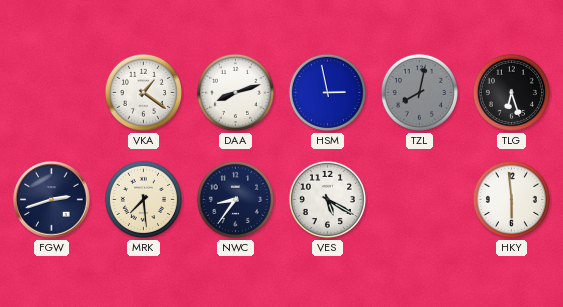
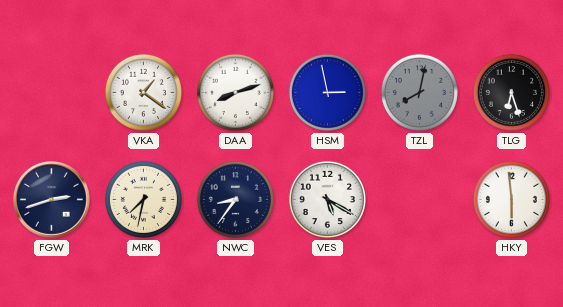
MRK: 7:29 -> 7:32
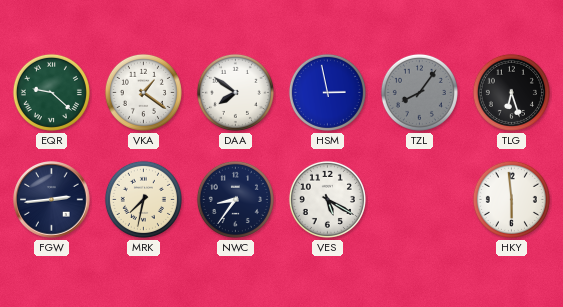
EQR: none -> 9:22
DAA: 8:12 -> 7:51
TZL: 8:02 -> 8:06
FGW: 2:42 -> 2:44
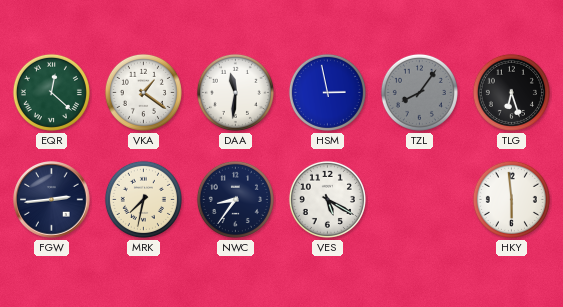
EQR: 9:22 -> 12:22
DAA: 7:51 -> 11:31
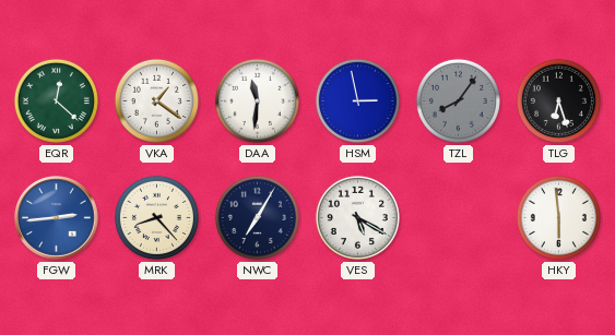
FGW dial: navy -> blue
MRK: 7:32 -> 8:23
NWC: 8:36 -> 7:05
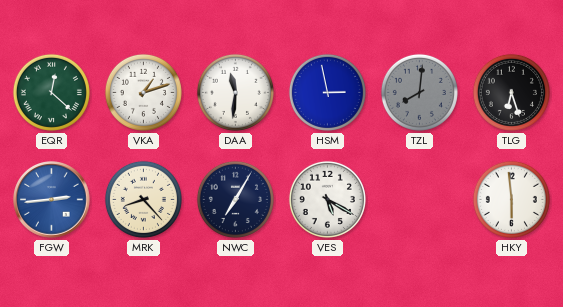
VKA: 1:21 -> 1:12
TZL: 8:06 -> 8:01
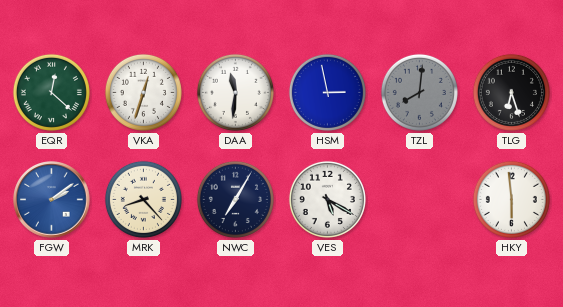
VKA: 1:12 -> 12:33
FGW: 2:44 -> 2:09
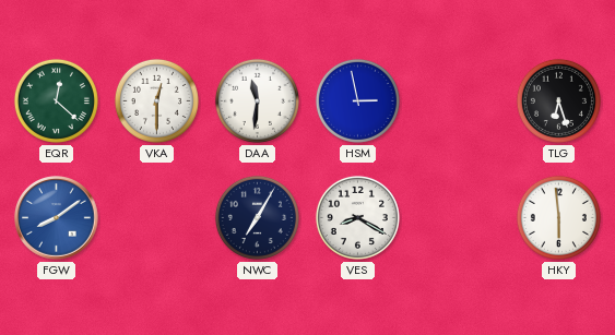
VKA: 12:33 -> 12:30
TZL: 8:01 -> none
FGW: 2:09 -> 8:09
MRK: 8:23 -> none
VES: 5:20 -> 8:20
